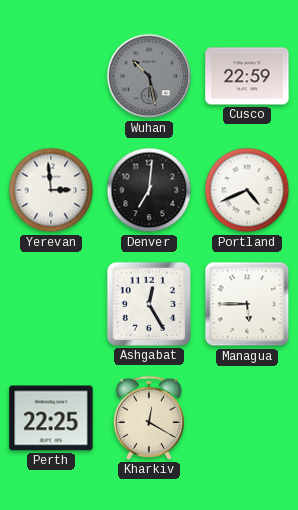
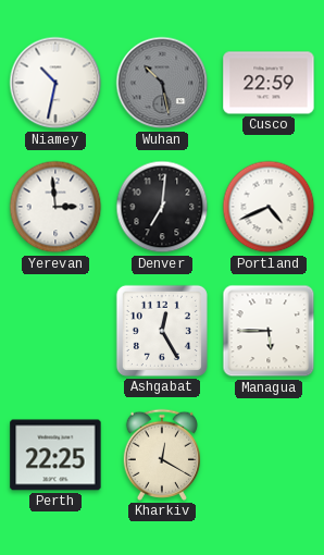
Niamey: none -> 10:32
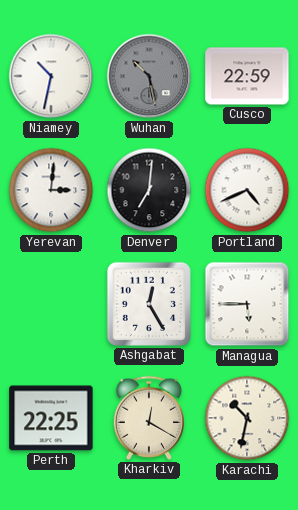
Yerevan: 2:59 -> 3:01
Karachi: none -> 10:32
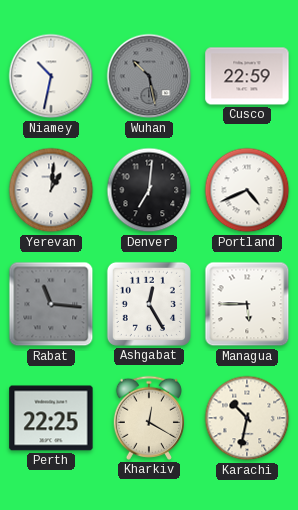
Yerevan: 3:01 -> 1:01
Rabat: none -> 11:16
